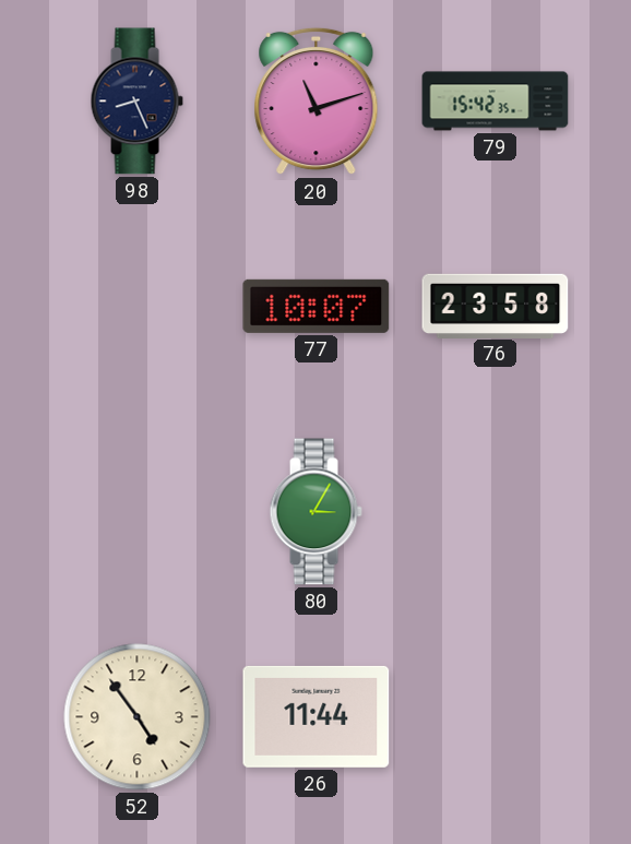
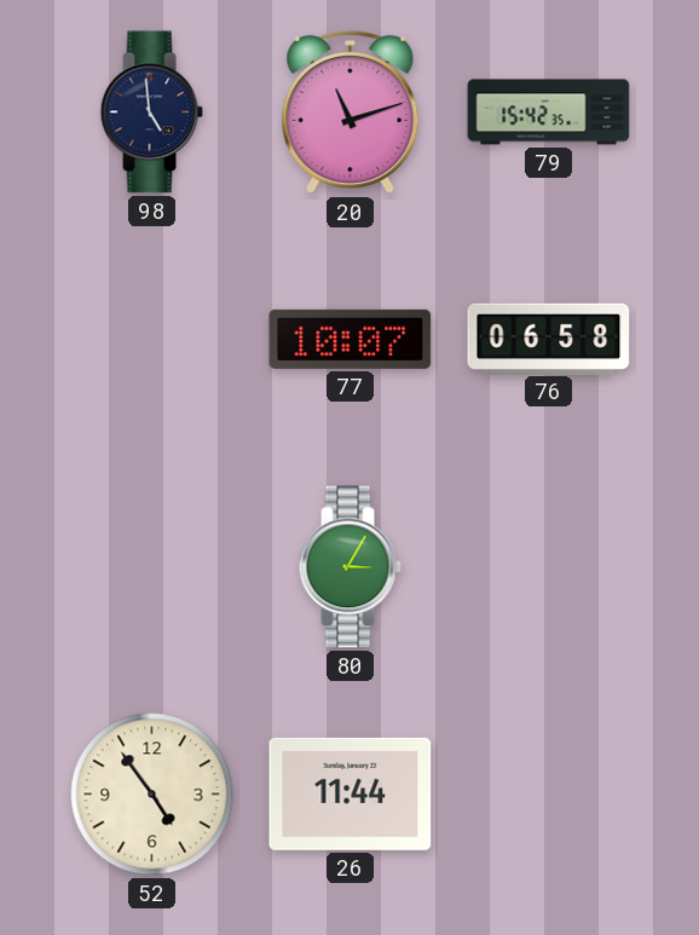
98: 8:26 -> 4:59
76: 23:58 -> 06:58
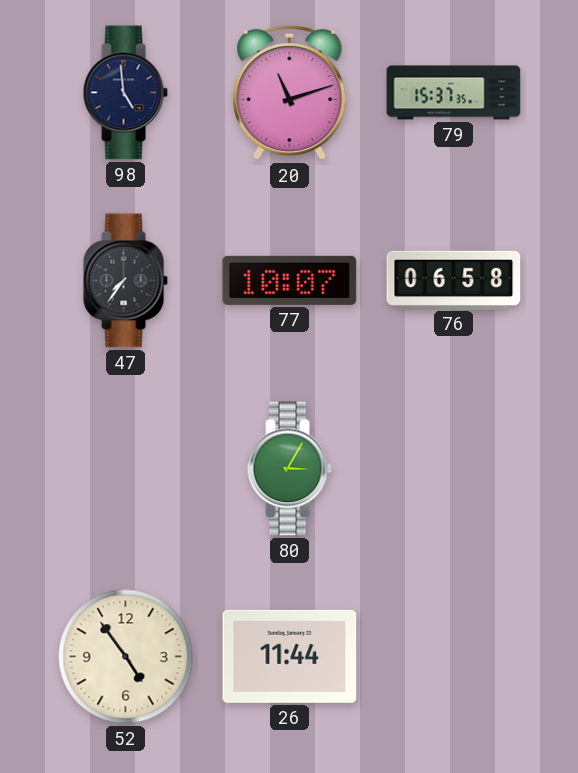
79: 15:42 -> 15:37
47: none -> 7:36
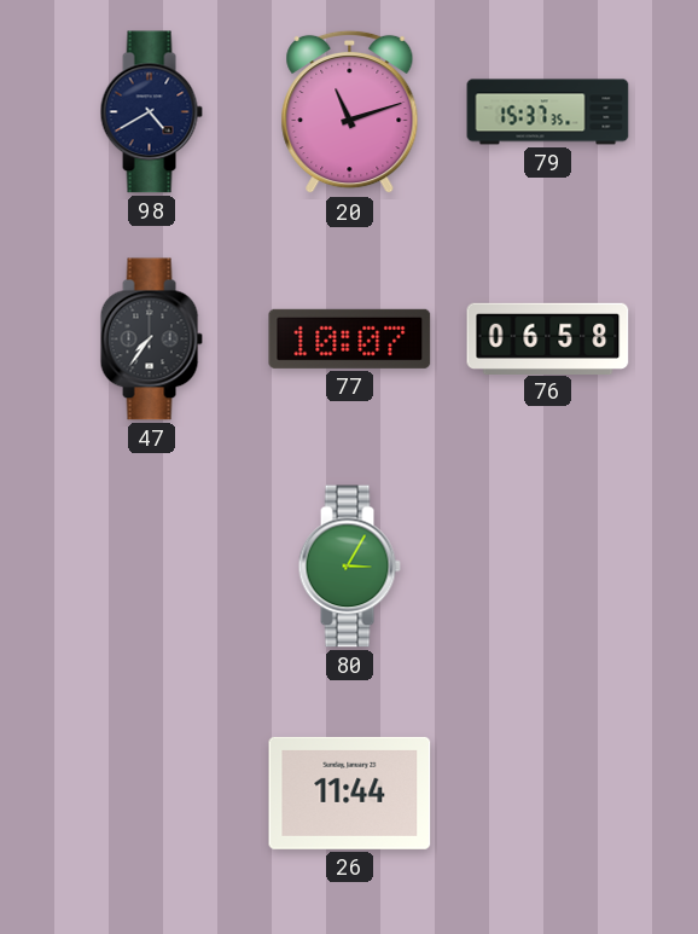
98: 4:59 -> 4:40
52: 4:54 -> none
